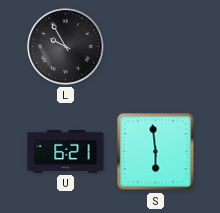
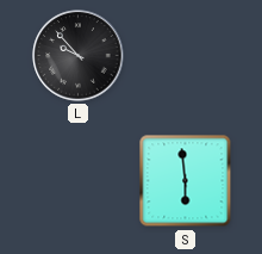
L: 9:55 -> 9:53
U: 6:21 -> none
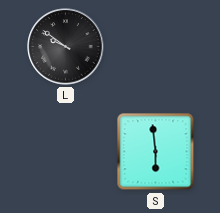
L: 9:53 -> 9:51
